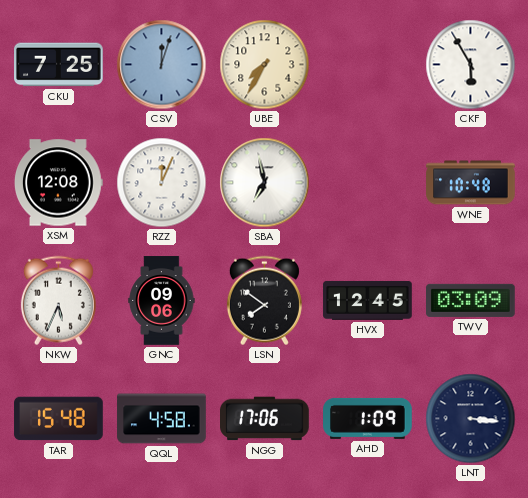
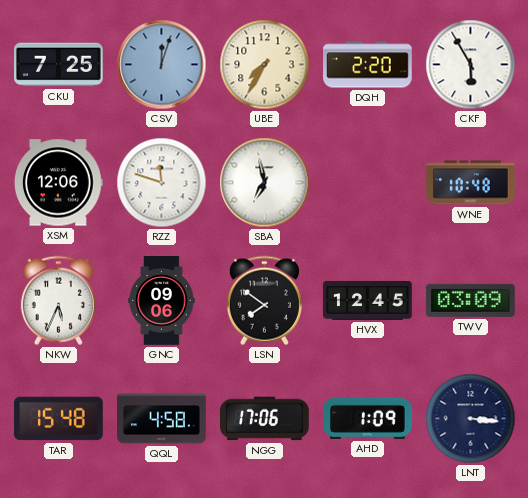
DQH: none -> 2:20
XSM: 12:08 -> 12:06
RZZ: 12:04 -> 11:48
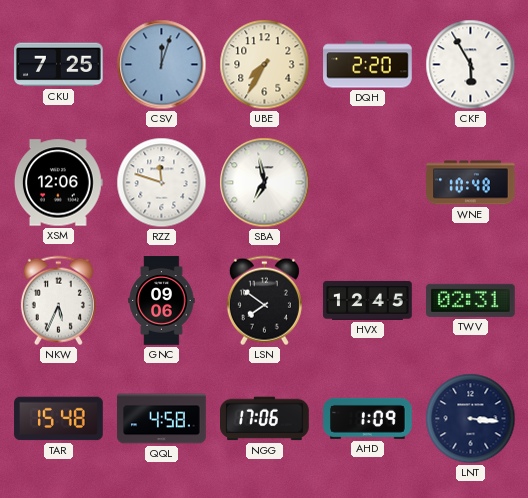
TWV: 03:09 -> 02:31
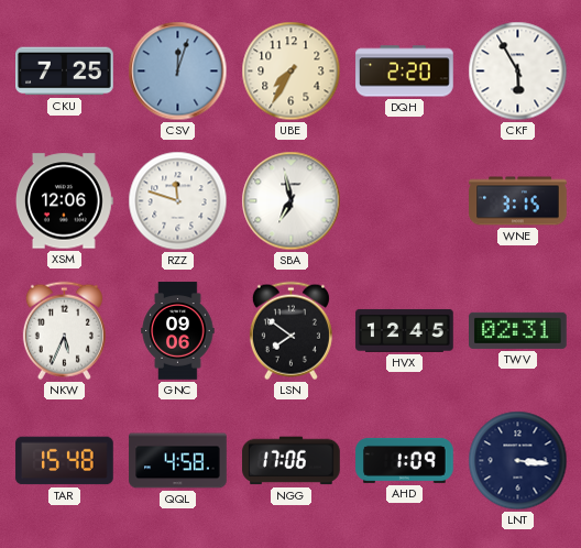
WNE: 10:48 -> 3:15
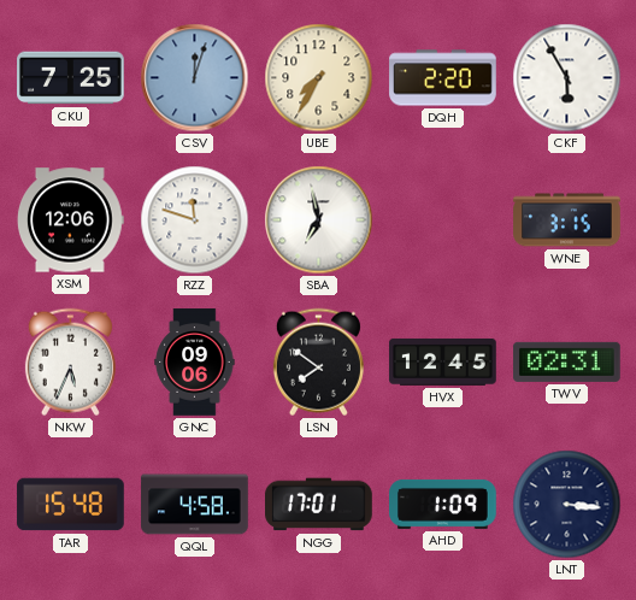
NGG: 17:06 -> 17:01
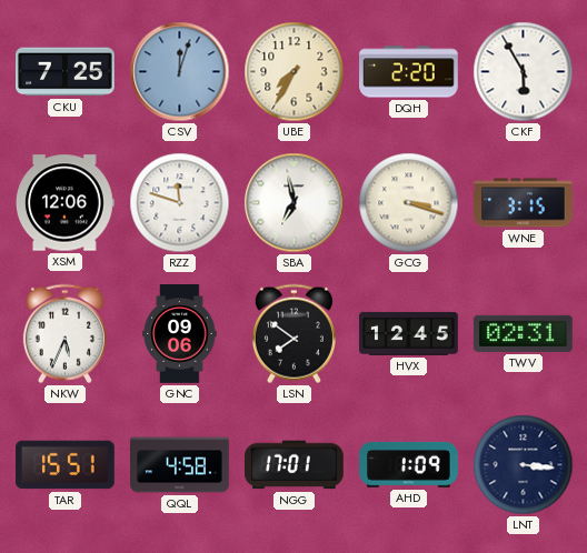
GCG: none -> 3:18
TAR: 15:48 -> 15:51
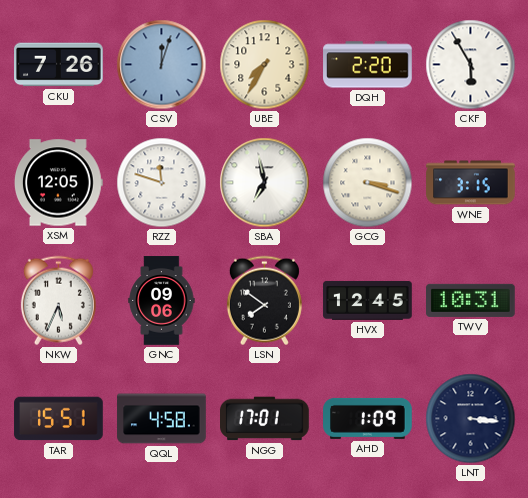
CKU: 7:25 -> 7:26
XSM: 12:06 -> 12:05
TWV: 02:31 -> 10:31
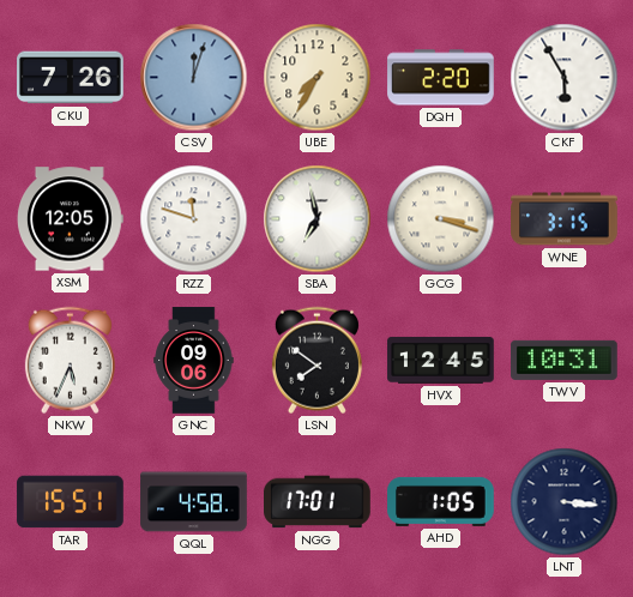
AHD: 1:09 -> 1:05
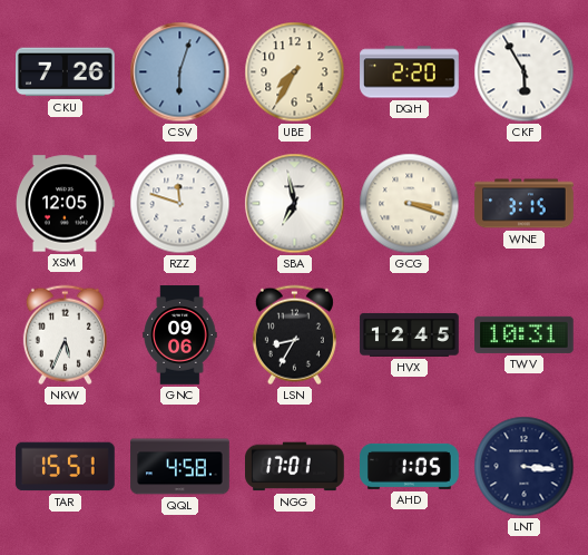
CSV: 12:03 -> 6:03
LSN: 7:51 -> 8:35
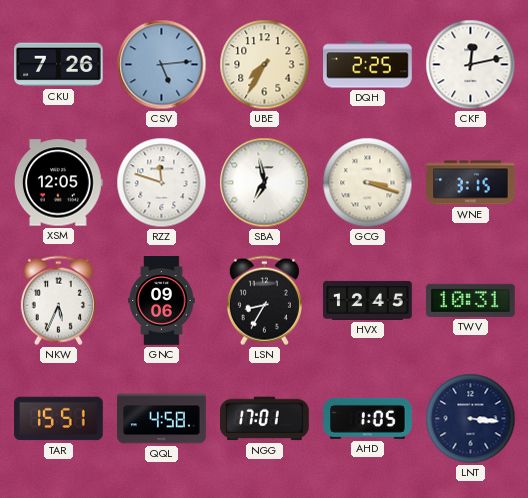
CSV: 6:03 -> 5:14
DQH: 2:20 -> 2:25
CKF: 5:55 -> 12:13
